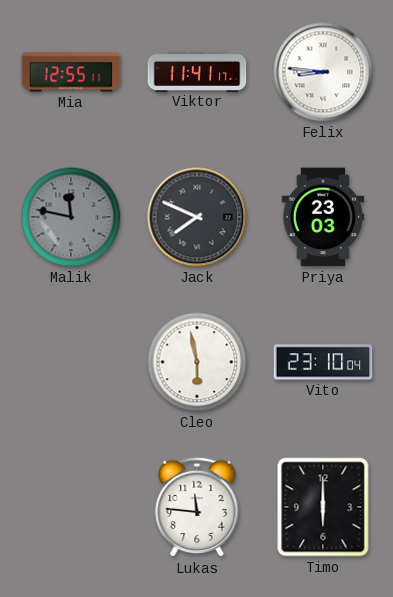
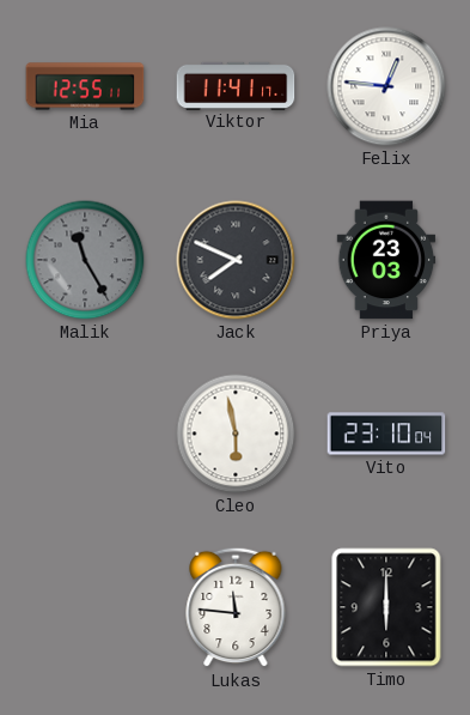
Felix: 8:46 -> 12:46
Malik: 11:47 -> 11:25
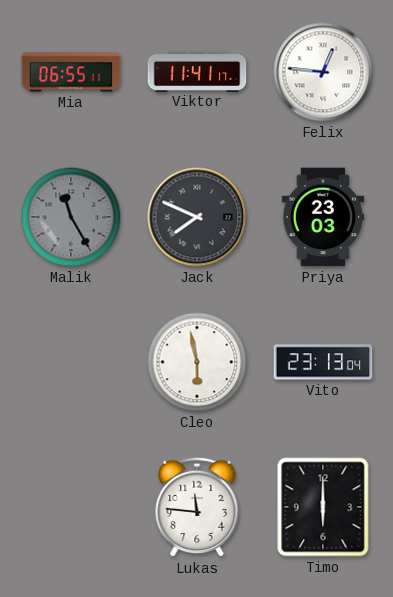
Mia: 12:55 -> 06:55
Vito: 23:10 -> 23:13
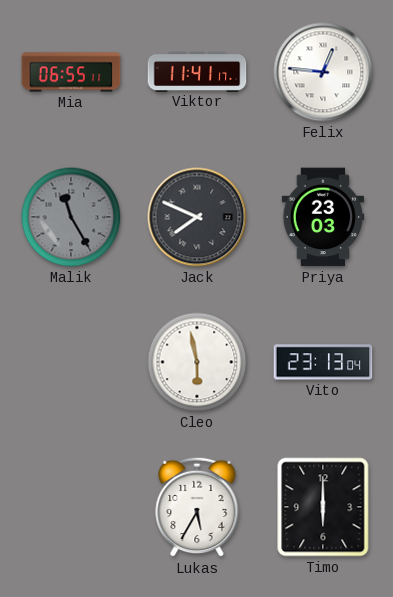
Lukas: 11:46 -> 5:35
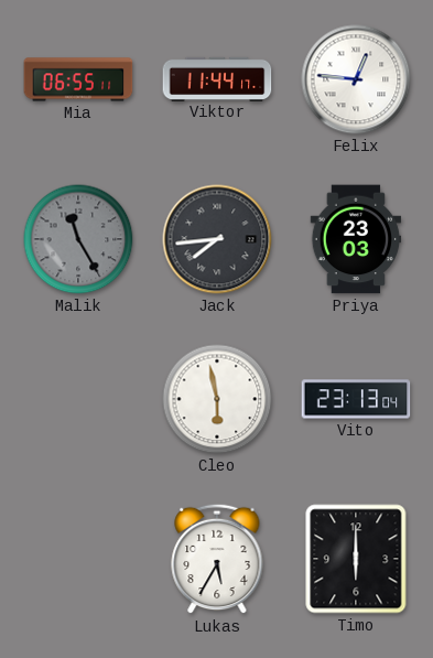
Viktor: 11:41 -> 11:44
Jack: 7:49 -> 7:44
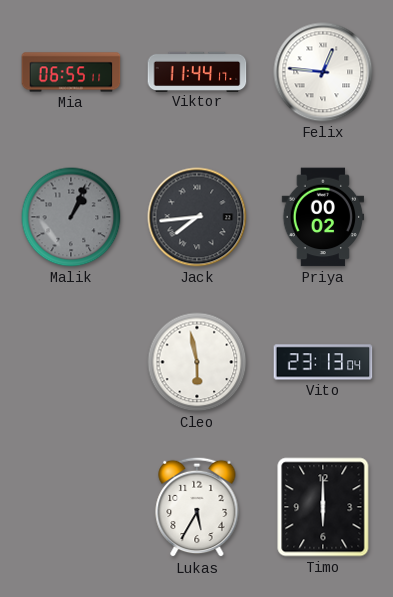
Malik: 11:25 -> 1:04
Priya: 23:03 -> 00:02
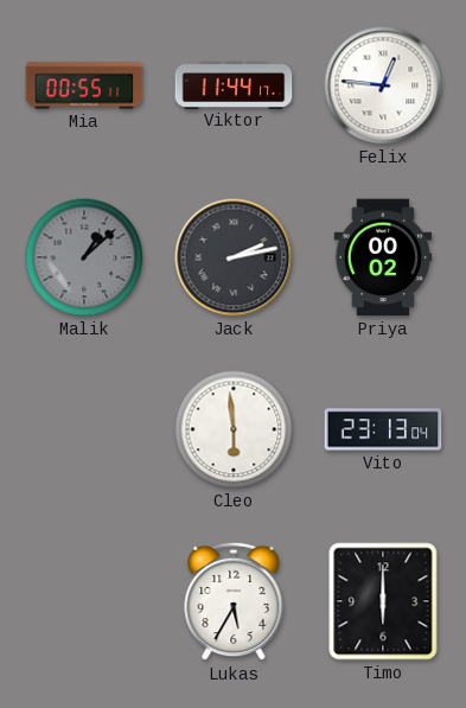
Mia: 06:55 -> 00:55
Malik: 1:04 -> 1:08
Jack: 7:44 -> 2:13
Cleo: 5:58 -> 5:59
